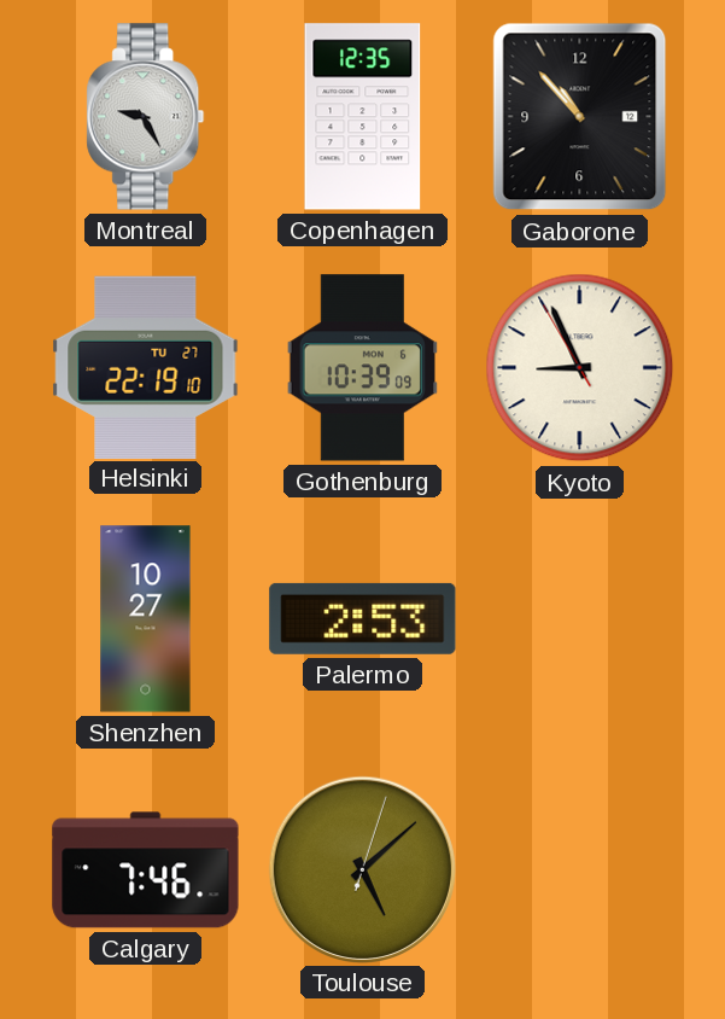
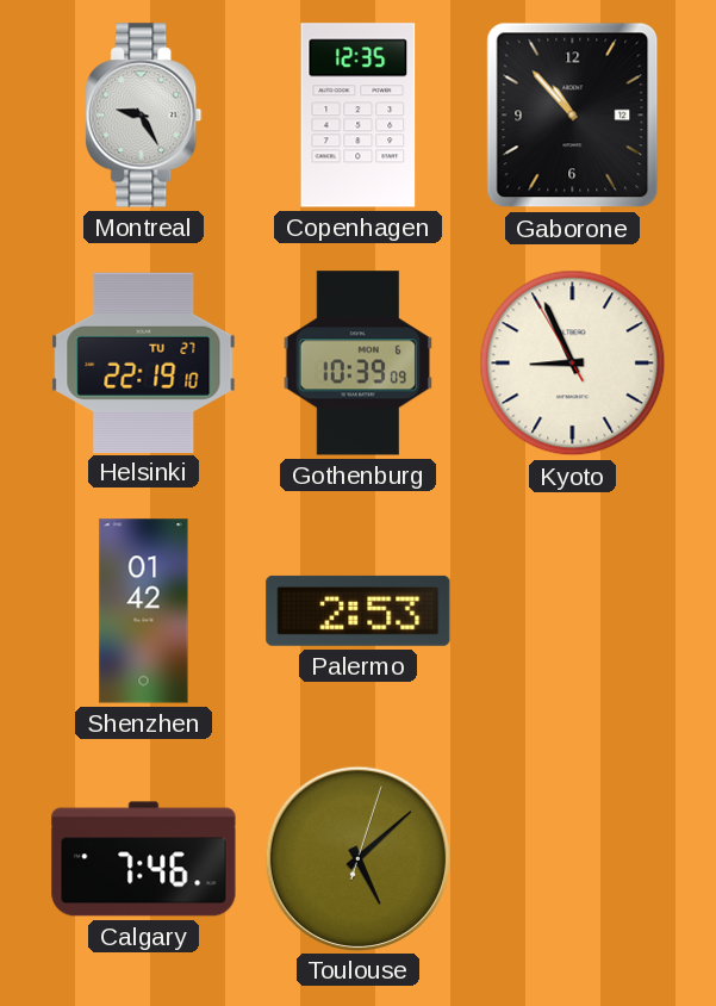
Shenzhen: 10:27 -> 01:42
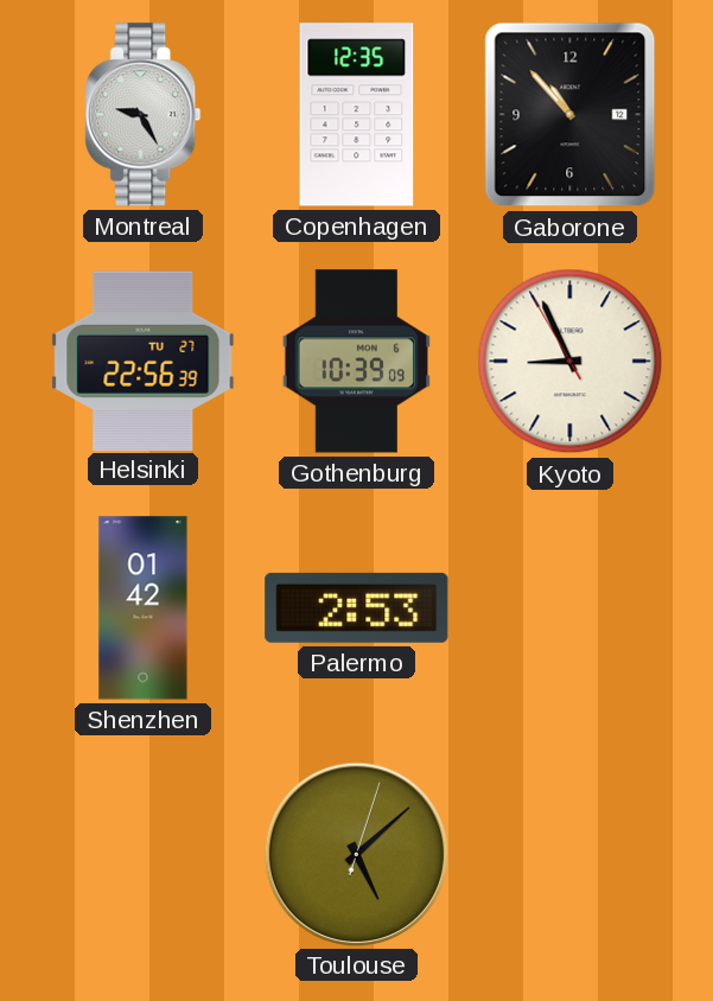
Helsinki: 22:19 -> 22:56
Calgary: 7:46 -> none
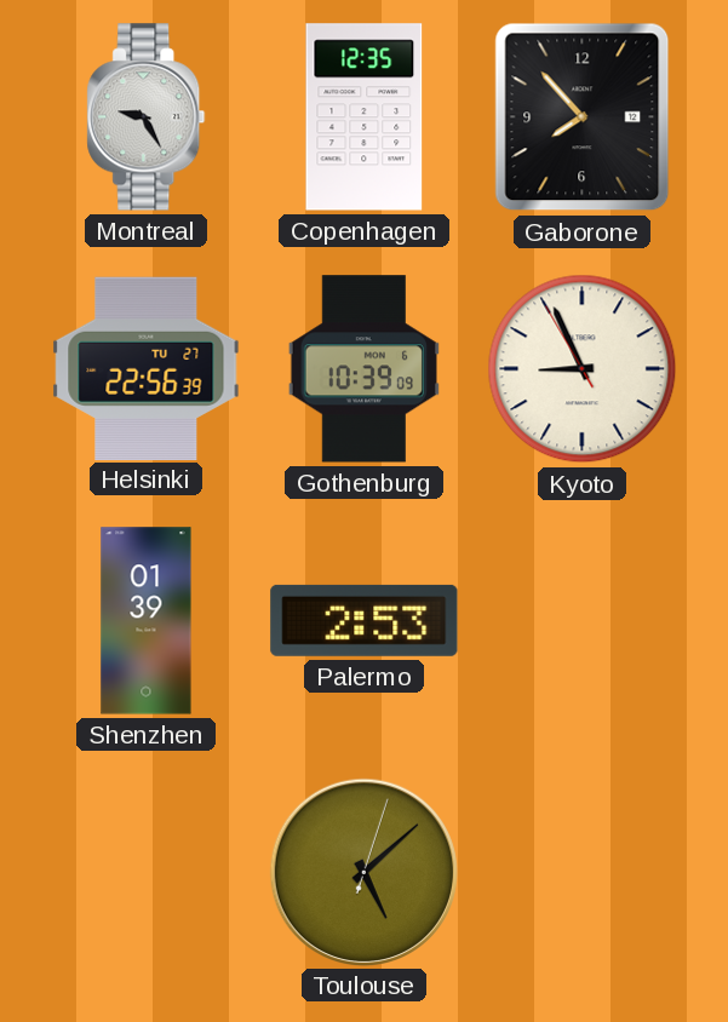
Gaborone: 10:53 -> 7:53
Shenzhen: 01:42 -> 01:39
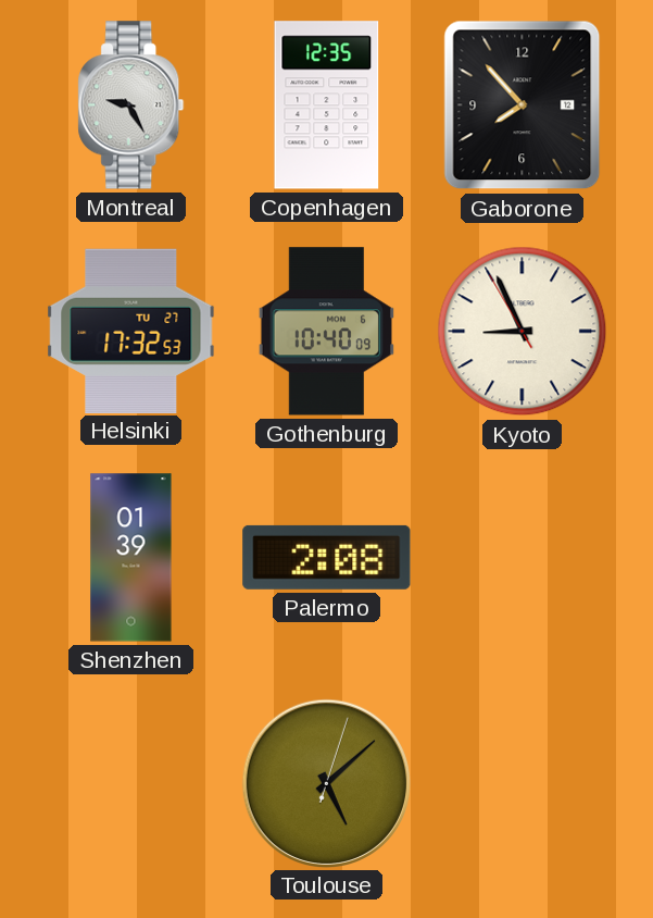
Helsinki: 22:56 -> 17:32
Gothenburg: 10:39 -> 10:40
Palermo: 2:53 -> 2:08
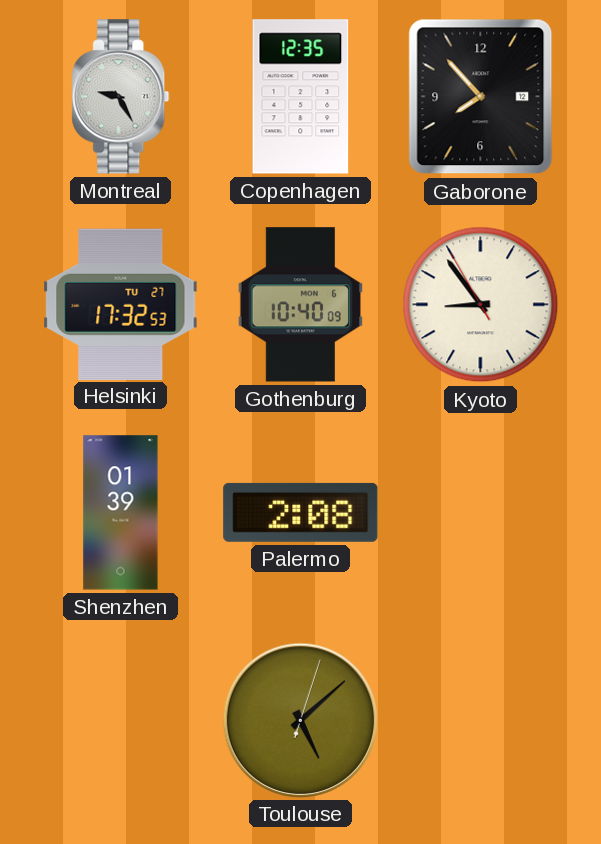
Kyoto: 8:55 -> 8:53
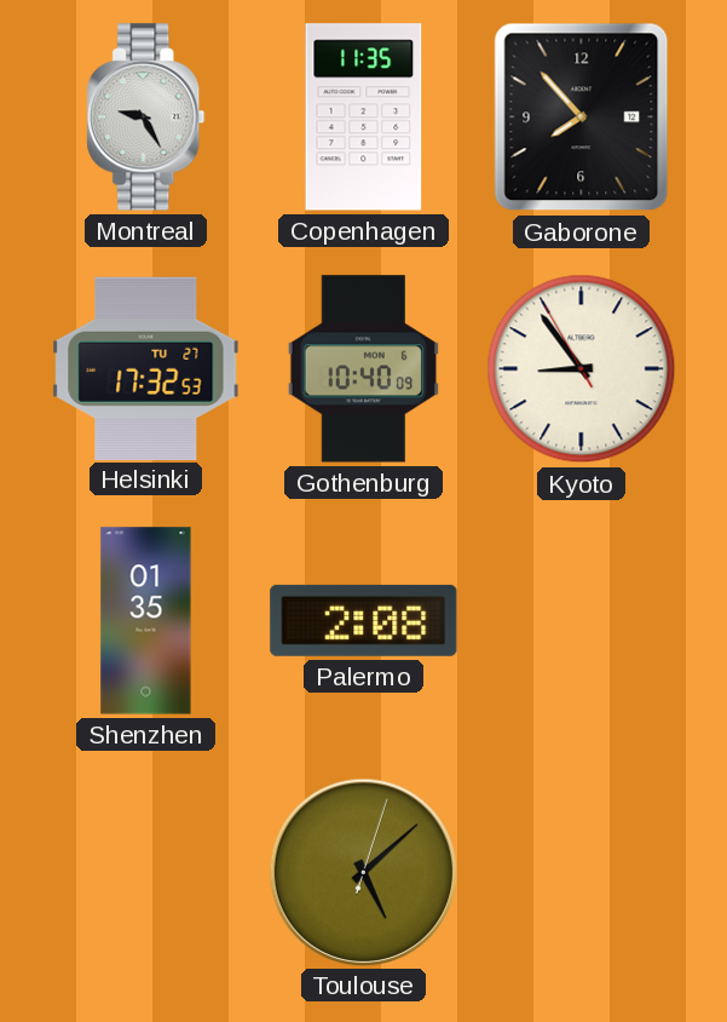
Copenhagen: 12:35 -> 11:35
Shenzhen: 01:39 -> 01:35
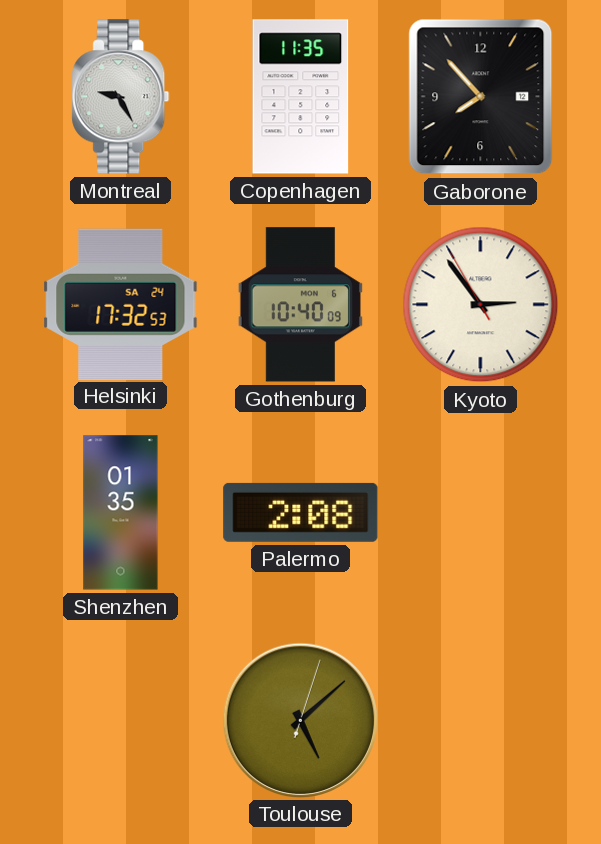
Helsinki date: TU 27 -> SA 24
Kyoto: 8:53 -> 2:53
